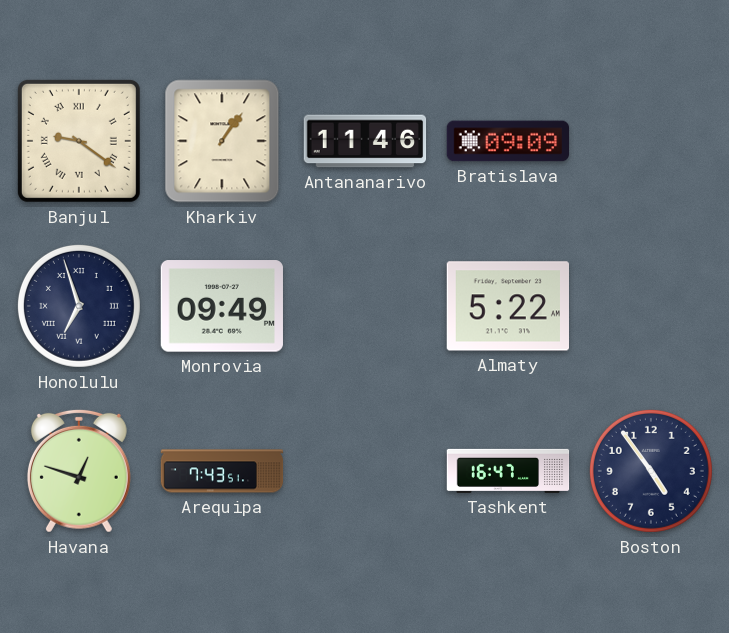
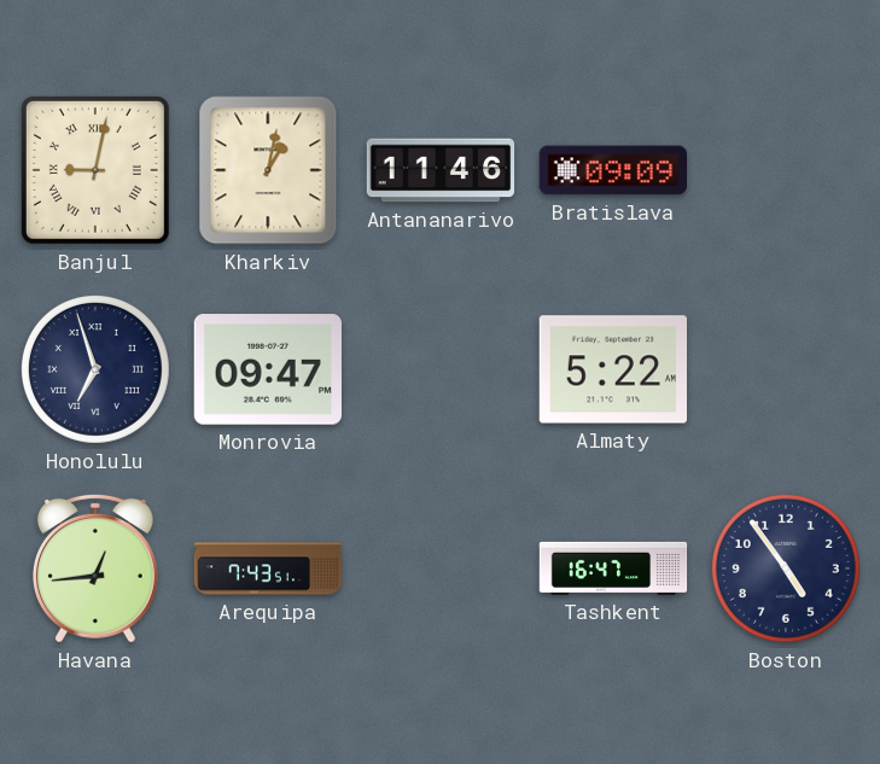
Banjul: 9:21 -> 9:02
Kharkiv: 1:06 -> 1:02
Monrovia: 09:49 -> 09:47
Havana: 12:48 -> 12:44
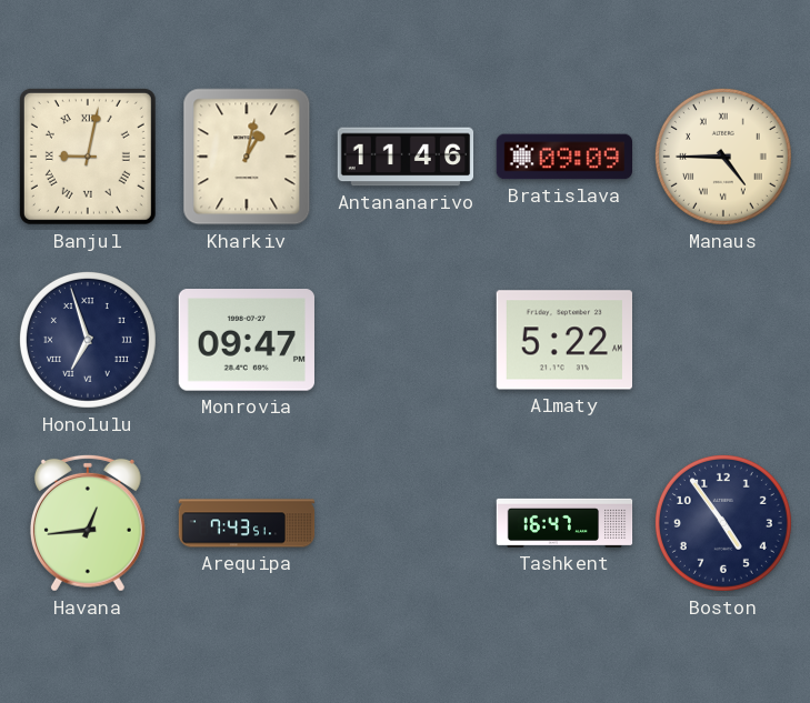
Manaus: none -> 4:45
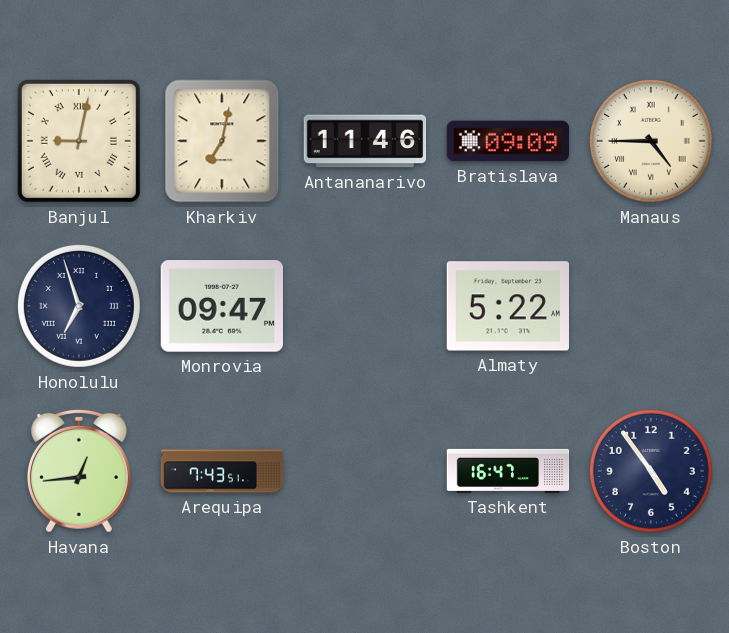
Kharkiv: 1:02 -> 7:02
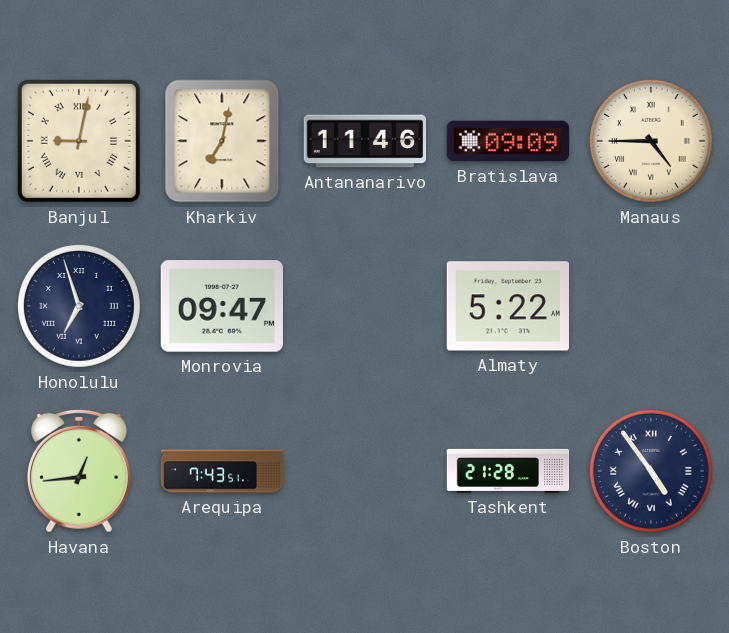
Tashkent: 16:47 -> 21:28
Boston numerals: Arabic -> Roman
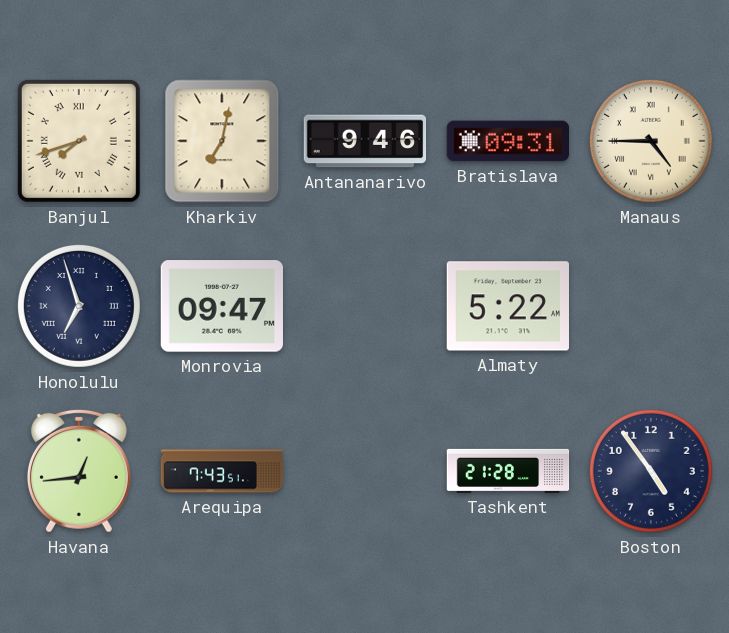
Banjul: 9:02 -> 7:42
Antananarivo: 11:46 -> 9:46
Bratislava: 09:09 -> 09:31
Boston numerals: Roman -> Arabic
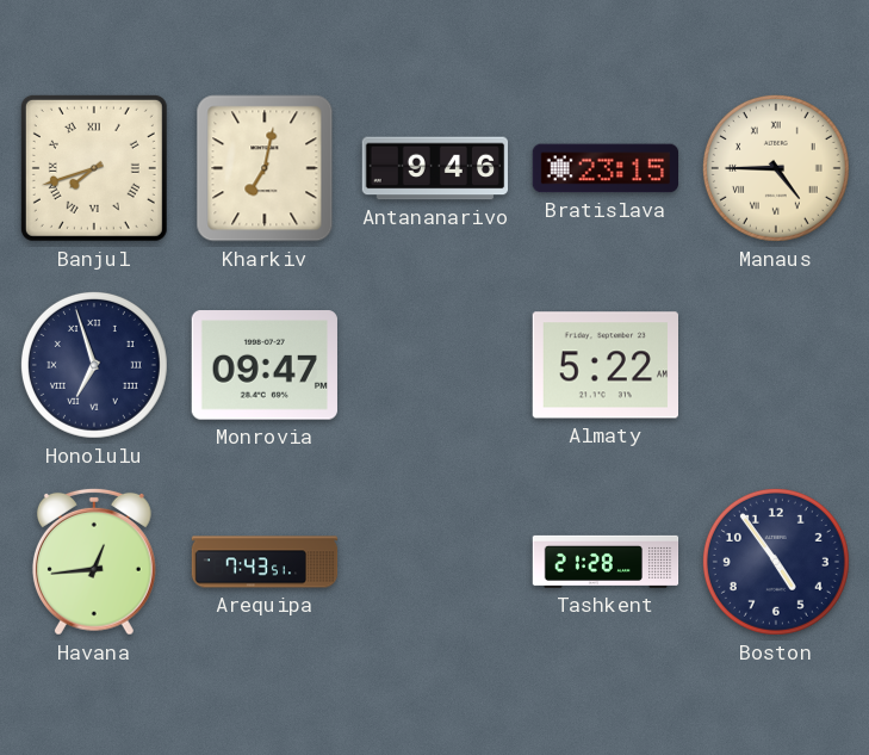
Bratislava: 09:31 -> 23:15
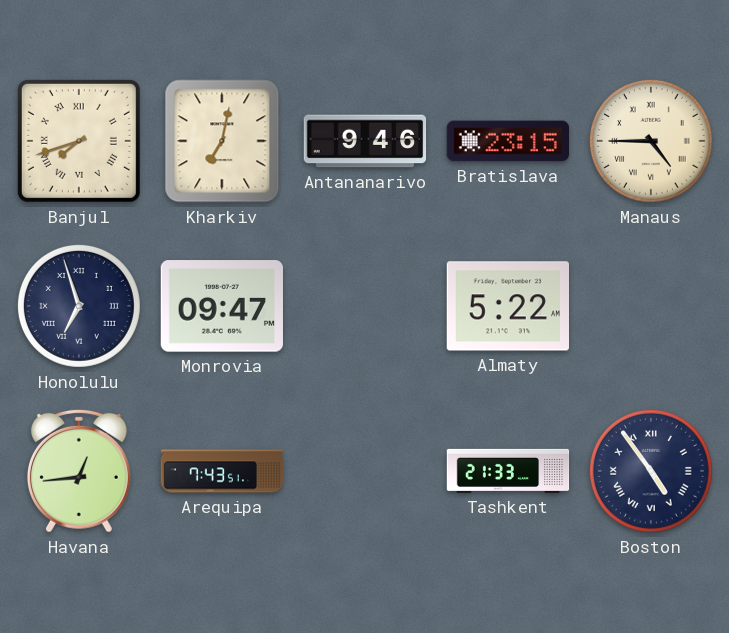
Tashkent: 21:28 -> 21:33
Boston numerals: Arabic -> Roman
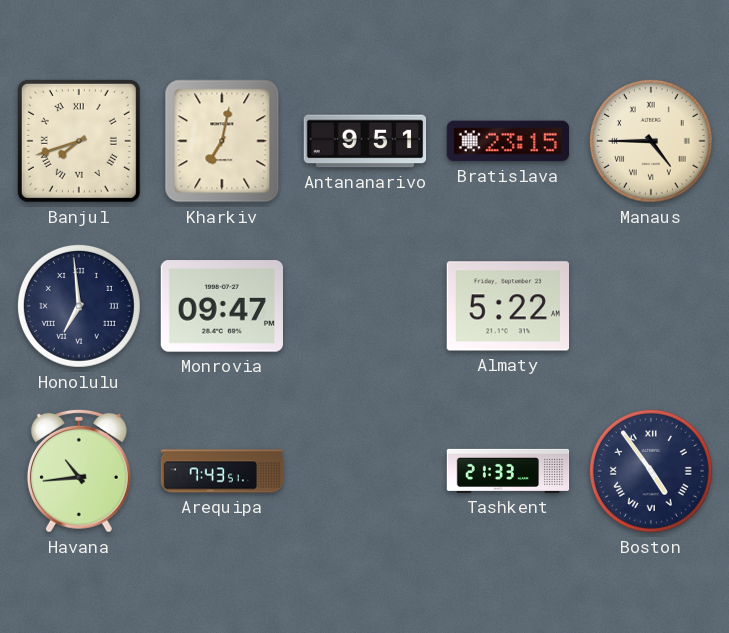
Antananarivo: 9:46 -> 9:51
Honolulu: 6:57 -> 6:59
Havana: 12:44 -> 10:44
